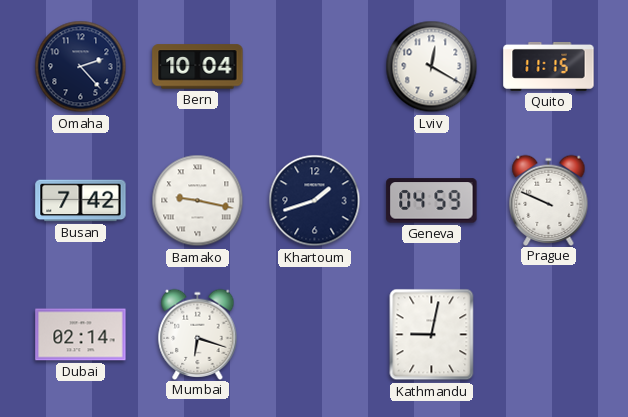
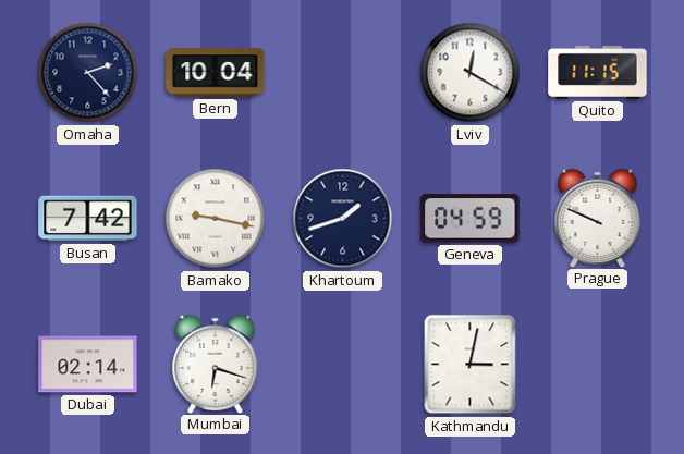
Kathmandu: 9:02 -> 3:02
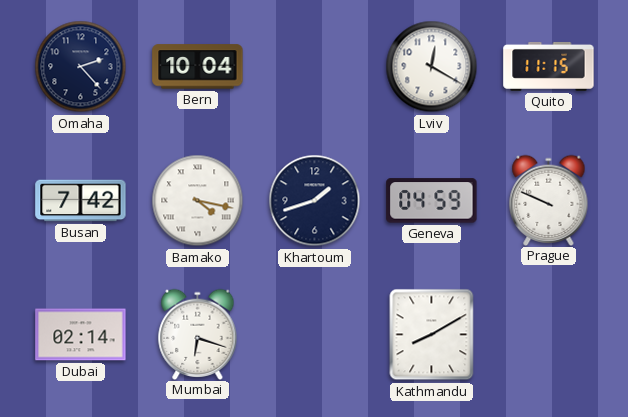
Bamako: 9:17 -> 4:17
Kathmandu: 3:02 -> 8:10
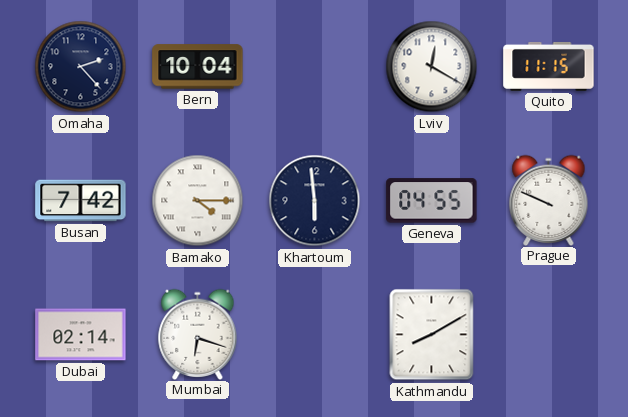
Bamako: 4:17 -> 4:15
Khartoum: 1:42 -> 5:59
Geneva: 04:59 -> 04:55
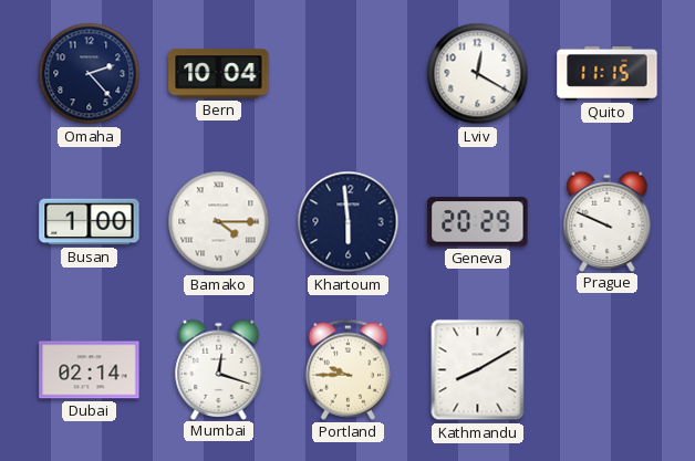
Busan: 7:42 -> 1:00
Geneva: 04:55 -> 20:29
Mumbai: 6:18 -> 12:18
Portland: none -> 9:45
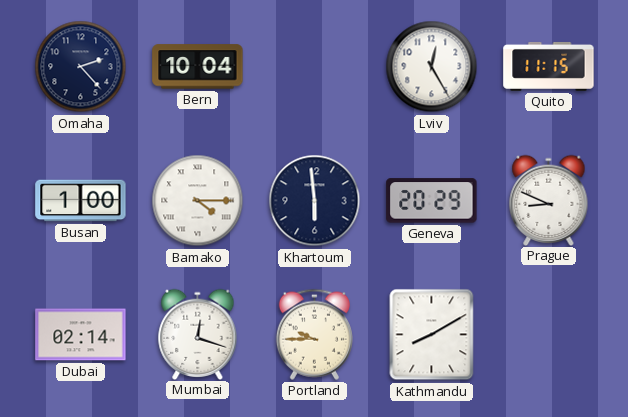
Lviv: 12:20 -> 12:25
Prague: 9:49 -> 8:49
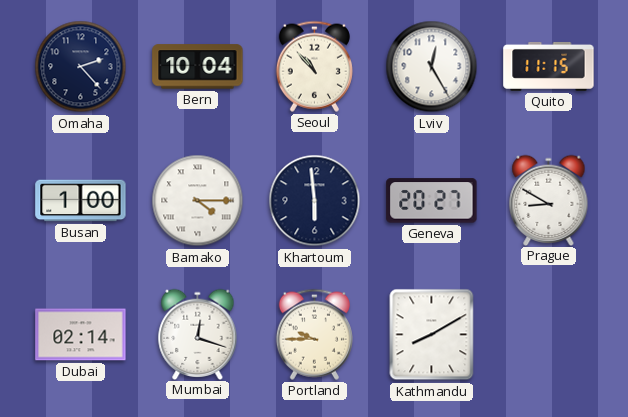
Seoul: none -> 10:53
Geneva: 20:29 -> 20:27
Prague: 8:49 -> 8:50
